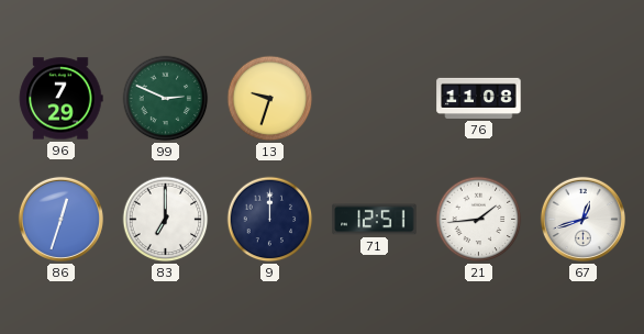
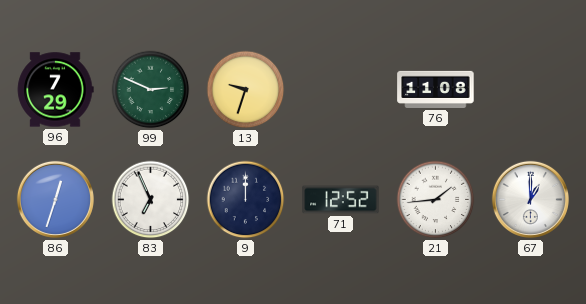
83: 7:00 -> 6:56
71: 12:51 -> 12:52
67: 12:42 -> 1:00
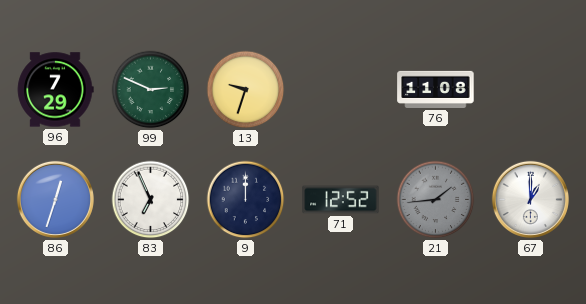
21 dial: white -> grey
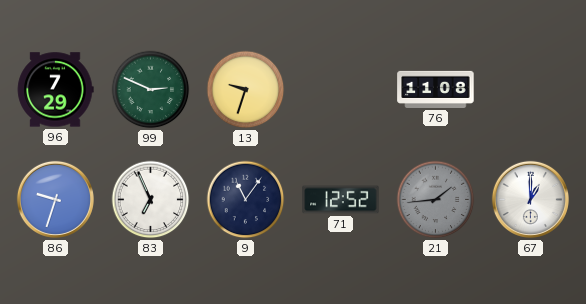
86: 12:33 -> 9:33
9: 12:00 -> 11:06
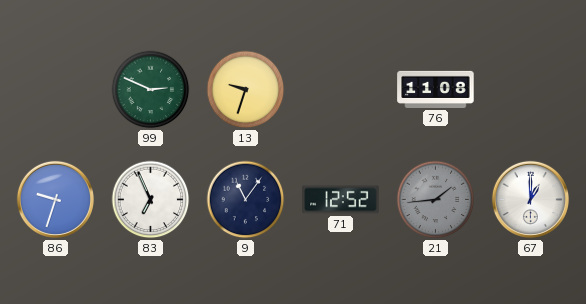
96: 7:29 -> none
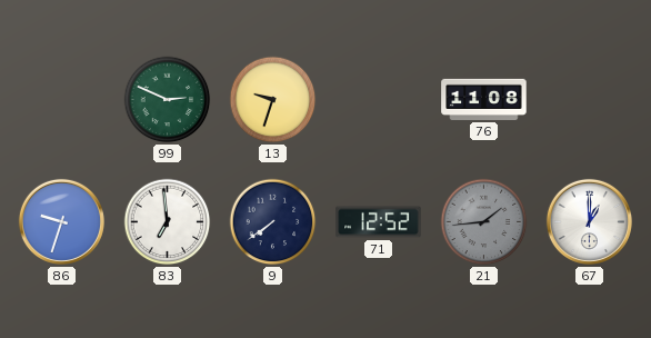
83: 6:56 -> 6:59
9: 11:06 -> 7:39
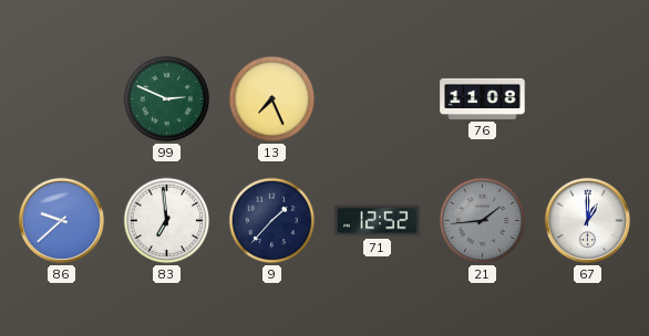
13: 9:33 -> 7:26
86: 9:33 -> 9:38
9: 7:39 -> 1:37
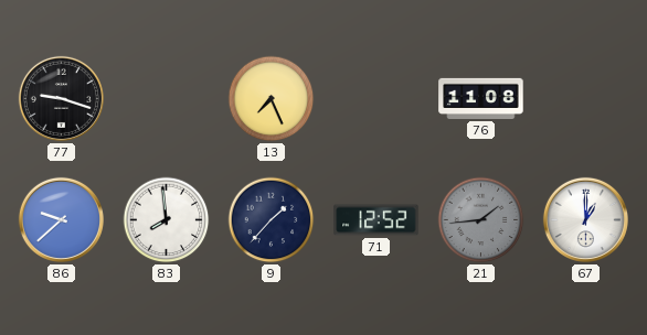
77: none -> 9:18
99: 2:49 -> none
83: 6:59 -> 7:59
